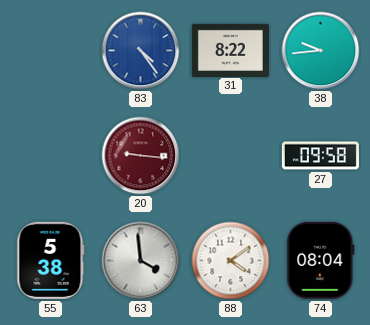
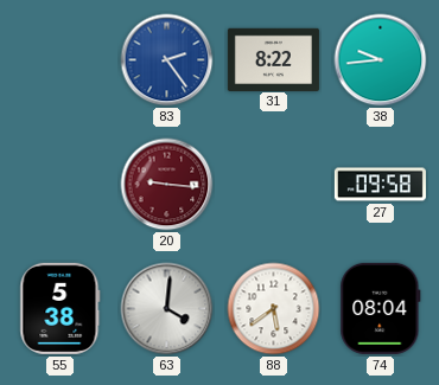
83: 4:24 -> 2:24
63: 3:59 -> 4:01
88: 4:09 -> 5:39
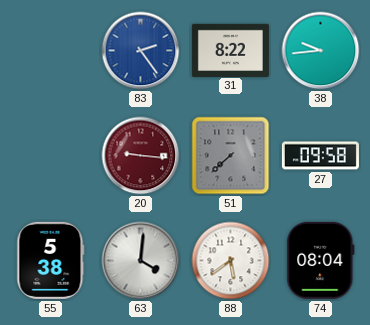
51: none -> 7:38
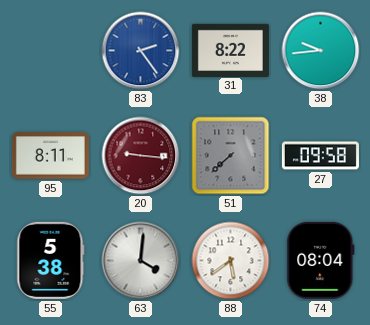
95: none -> 8:11
